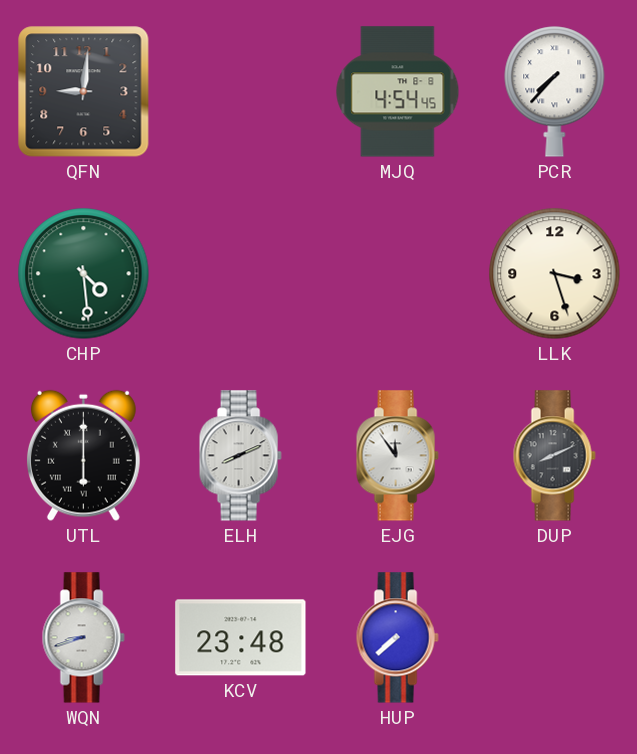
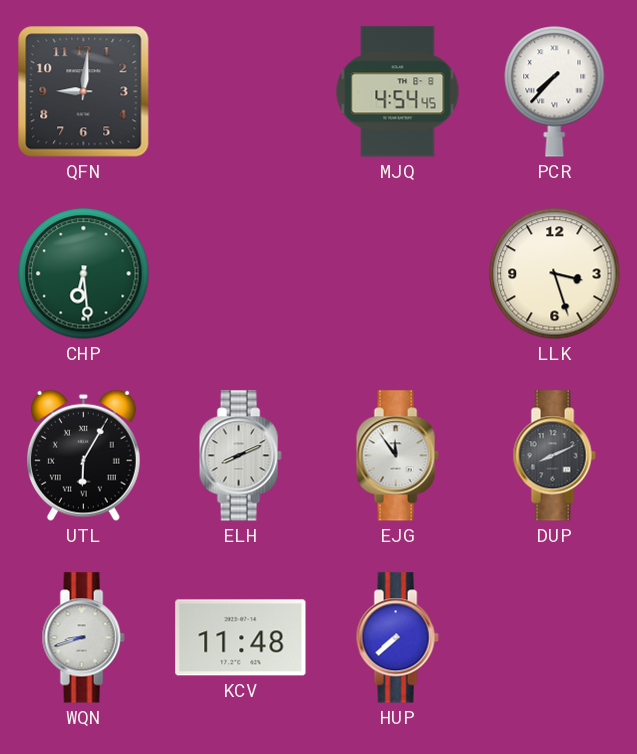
CHP: 4:29 -> 6:29
UTL: 6:00 -> 6:05
KCV: 23:48 -> 11:48
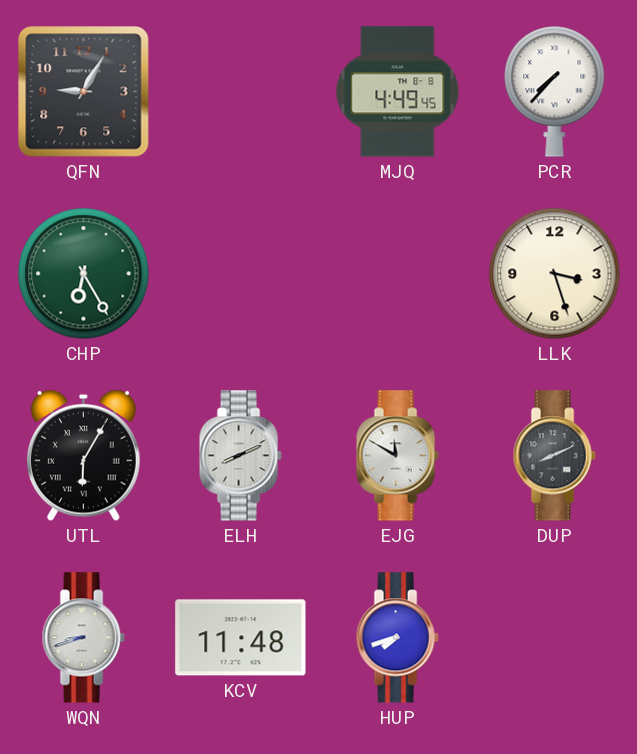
QFN: 9:01 -> 9:05
MJQ: 4:54 -> 4:49
CHP: 6:29 -> 6:25
EJG: 11:54 -> 11:50
HUP: 7:38 -> 7:42
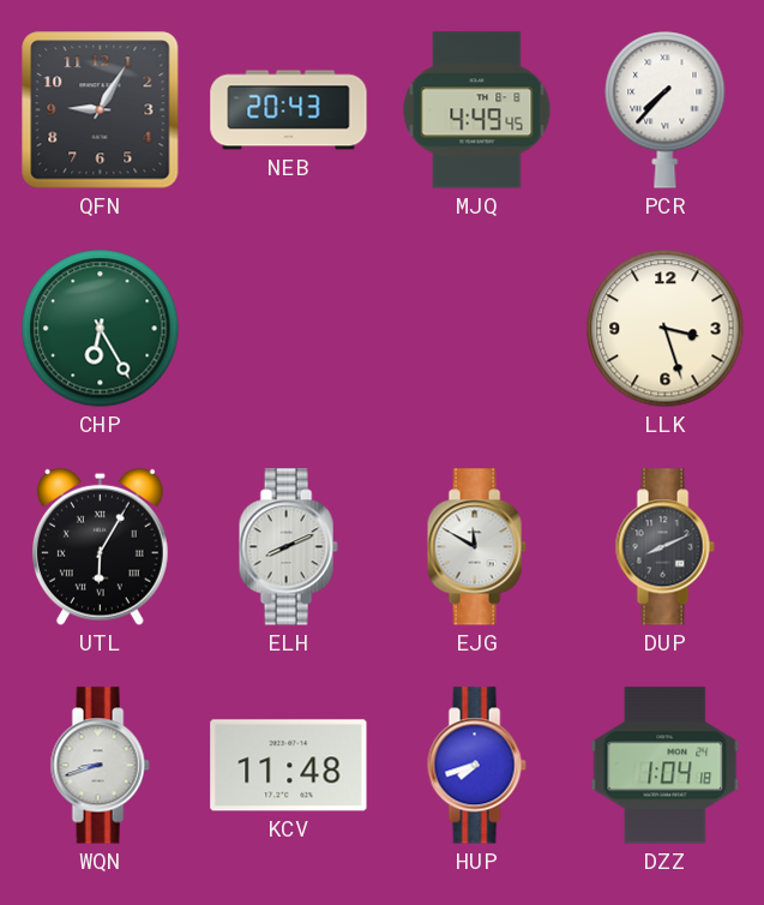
NEB: none -> 20:43
DZZ: none -> 1:04
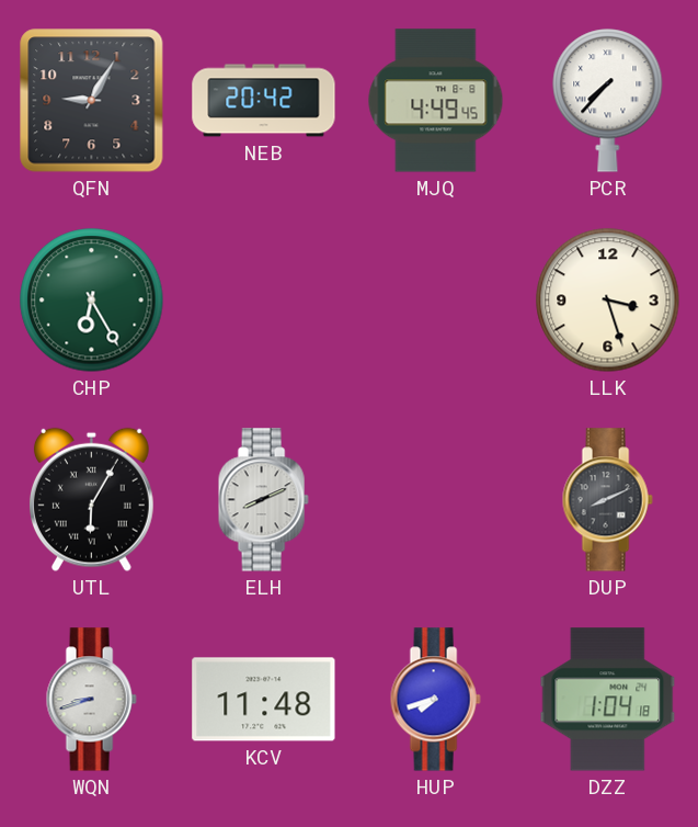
NEB: 20:43 -> 20:42
EJG: 11:50 -> none
